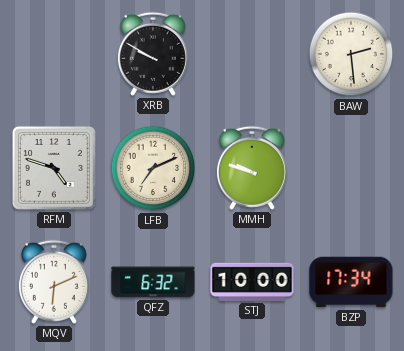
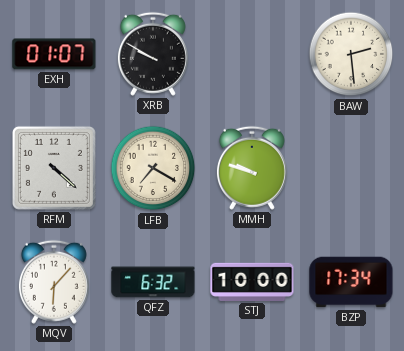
EXH: none -> 01:07
RFM: 4:48 -> 4:22
LFB: 7:11 -> 7:20
MQV: 6:11 -> 6:07
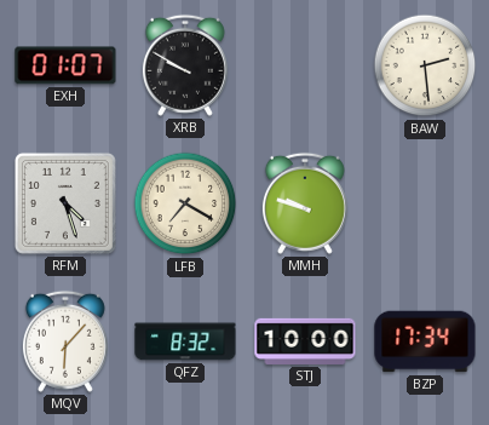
RFM: 4:22 -> 4:27
QFZ: 6:32 -> 8:32
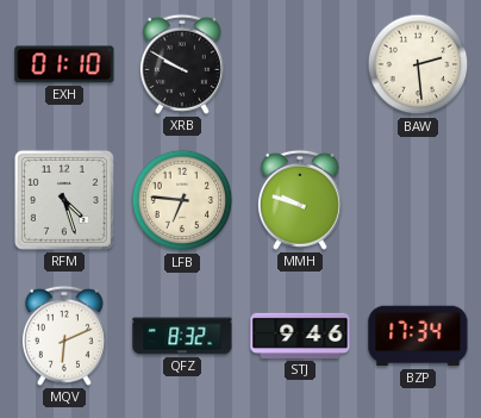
EXH: 01:07 -> 01:10
LFB: 7:20 -> 6:46
MQV: 6:07 -> 6:11
STJ: 10:00 -> 9:46
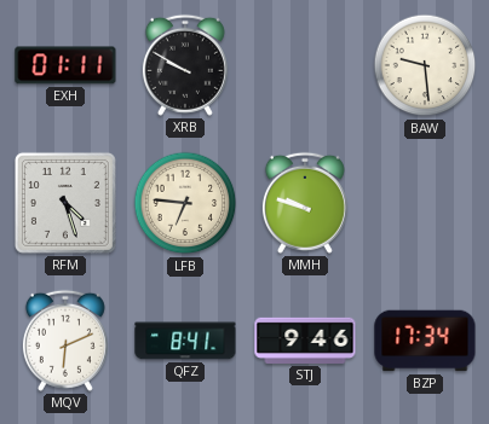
EXH: 01:10 -> 01:11
BAW: 2:29 -> 9:29
QFZ: 8:32 -> 8:41
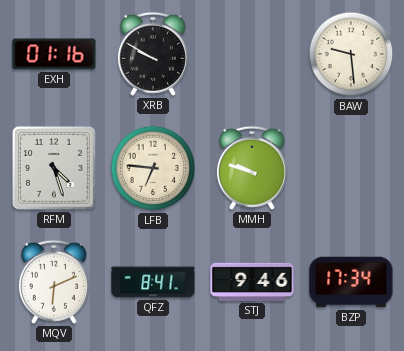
EXH: 01:11 -> 01:16
